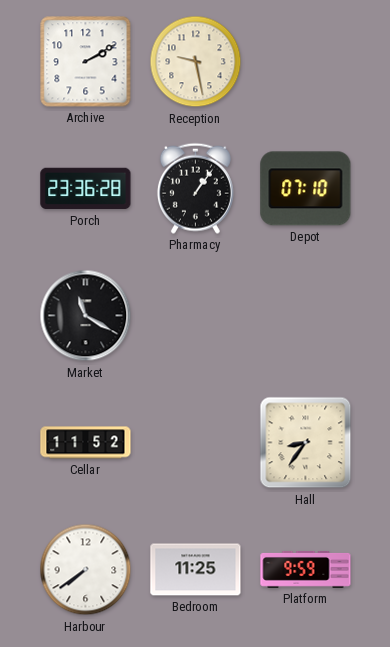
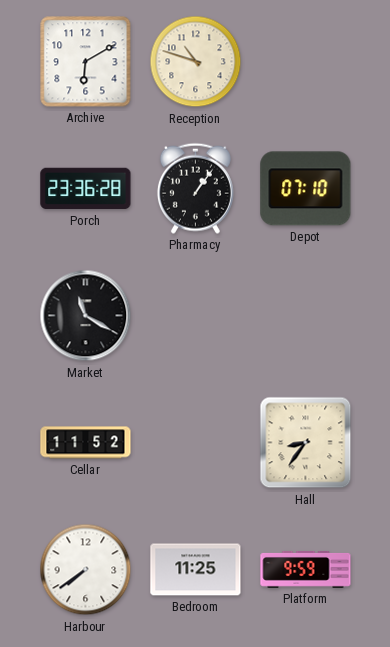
Archive: 2:10 -> 6:10
Reception: 9:28 -> 10:48
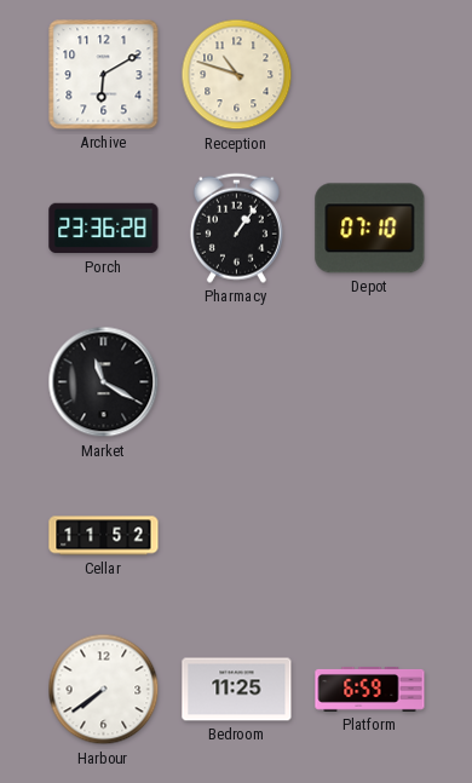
Hall: 8:36 -> none
Platform: 9:59 -> 6:59
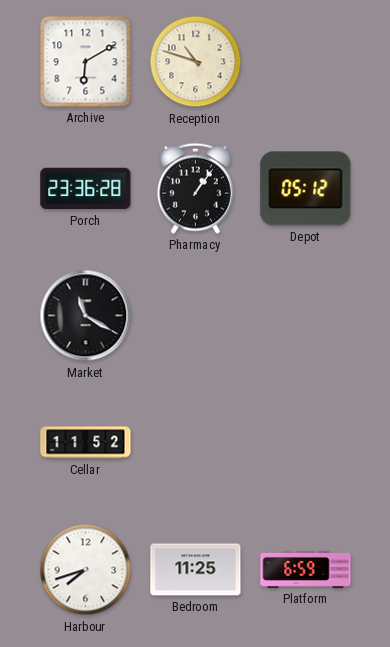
Depot: 07:10 -> 05:12
Harbour: 7:39 -> 7:42
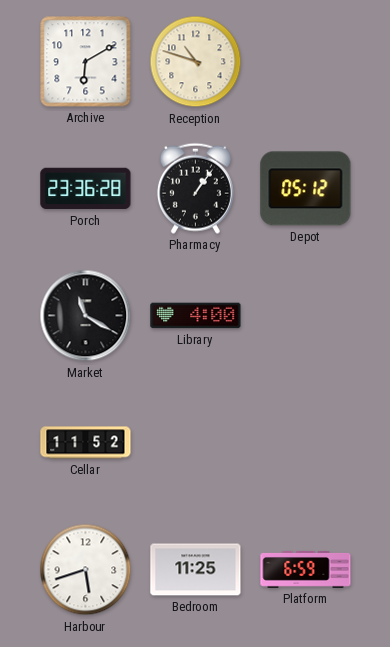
Library: none -> 4:00
Harbour: 7:42 -> 5:42
